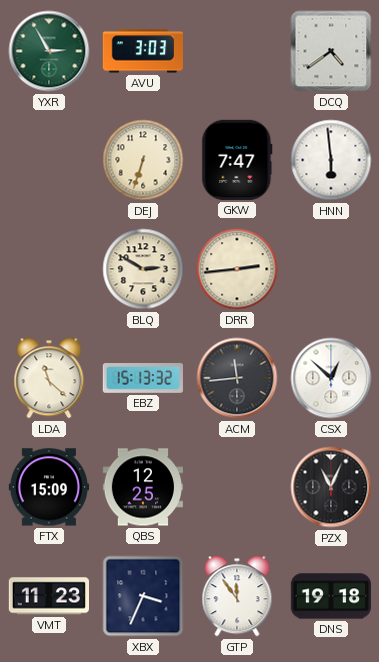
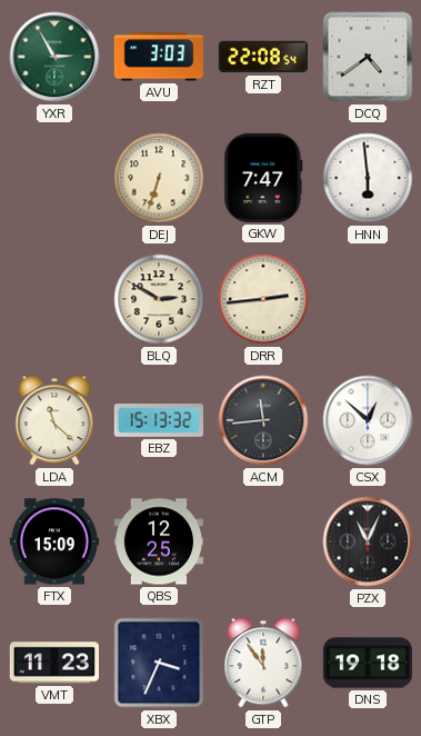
RZT: none -> 22:08
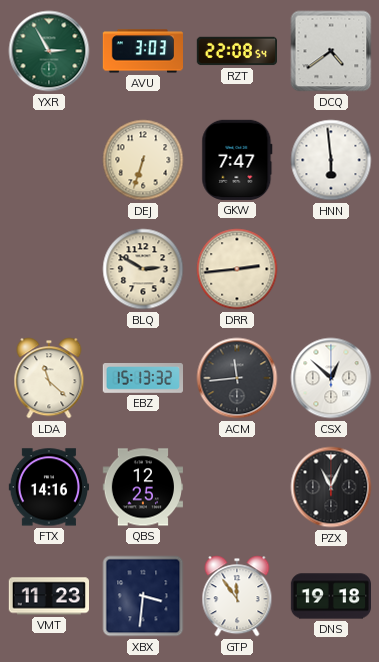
FTX: 15:09 -> 14:16
XBX: 3:34 -> 3:31
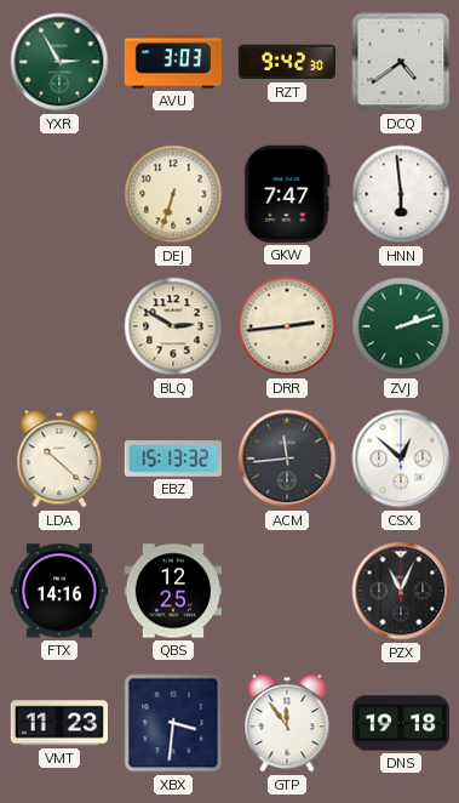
RZT: 22:08 -> 9:42
ZVJ: none -> 2:12
LDA: 11:22 -> 10:22
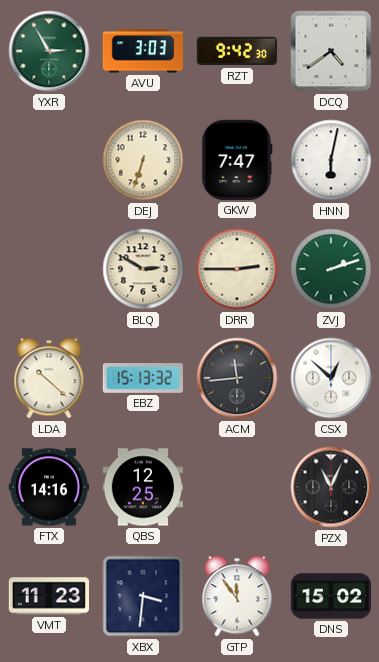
HNN: 5:59 -> 6:02
DRR: 2:44 -> 2:45
DNS: 19:18 -> 15:02
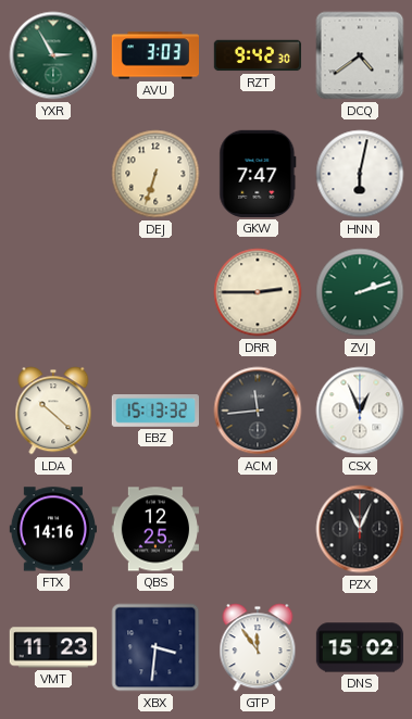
BLQ: 2:50 -> none
CSX: 12:52 -> 12:56
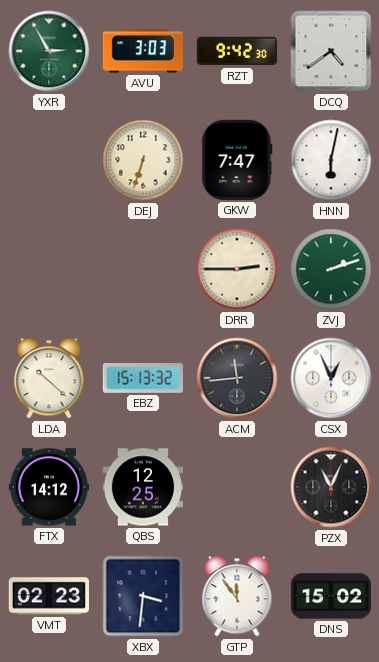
FTX: 14:16 -> 14:12
VMT: 11:23 -> 02:23
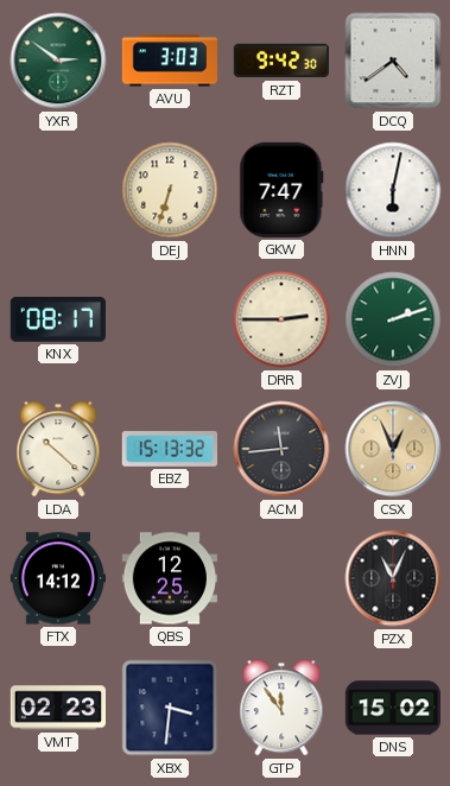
YXR: 2:55 -> 2:51
KNX: none -> 08:17
CSX dial: white -> champagne
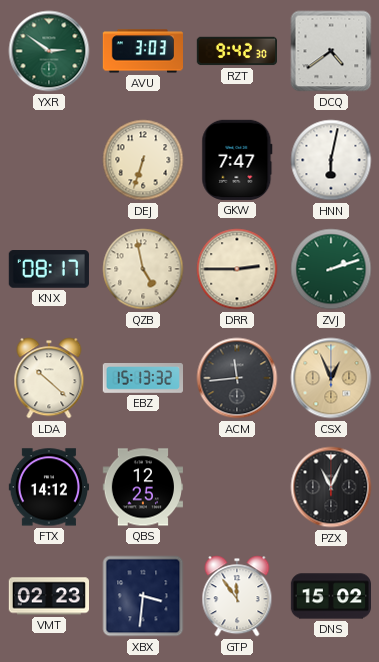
QZB: none -> 4:58
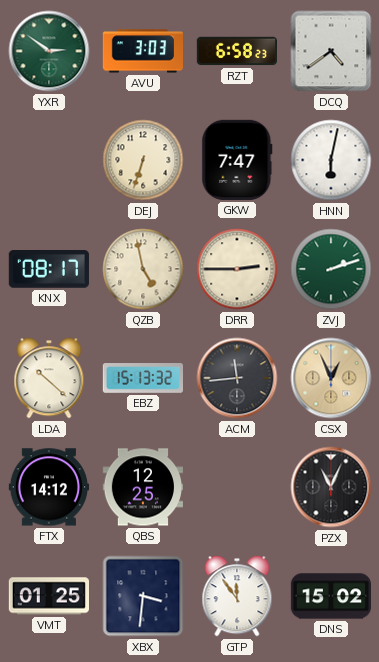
RZT: 9:42 -> 6:58
VMT: 02:23 -> 01:25
